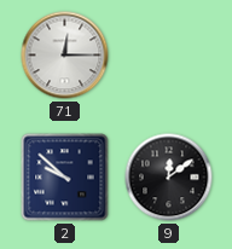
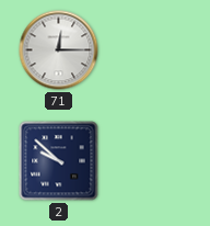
9: 12:09 -> none
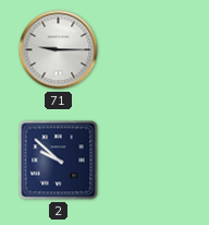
71: 12:15 -> 9:15
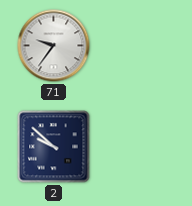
71: 9:15 -> 9:36
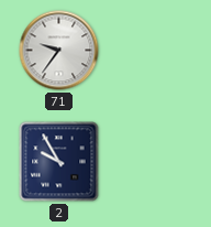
2: 9:52 -> 9:55
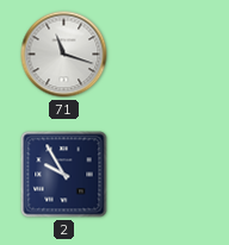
71: 9:36 -> 11:18
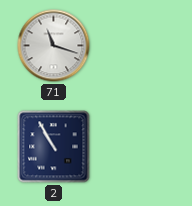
2: 9:55 -> 10:55
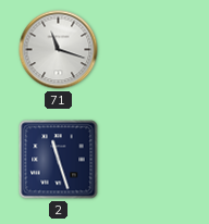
2: 10:55 -> 11:27
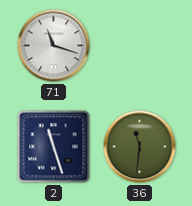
36: none -> 11:31
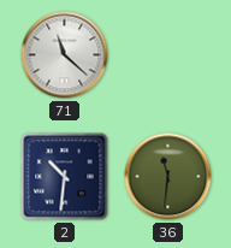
71: 11:18 -> 11:22
2: 11:27 -> 10:31
